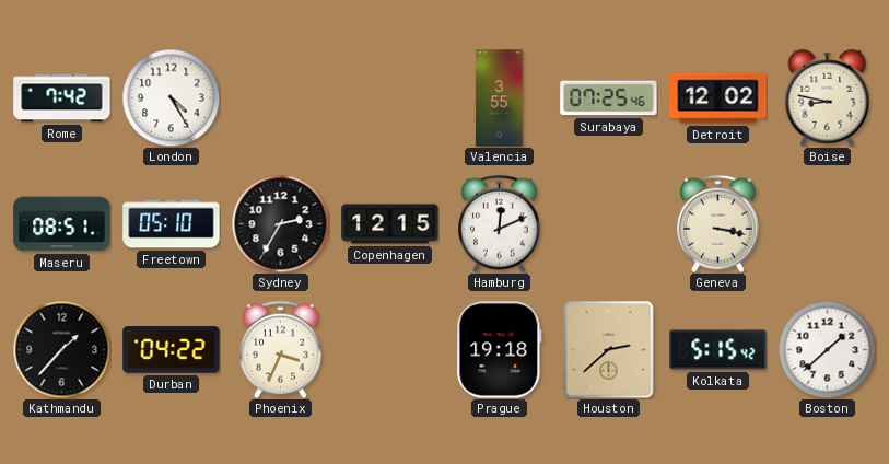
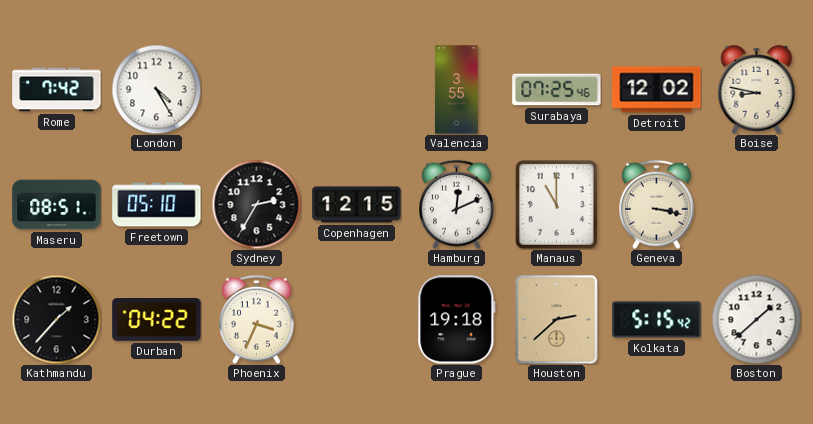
Manaus: none -> 11:00
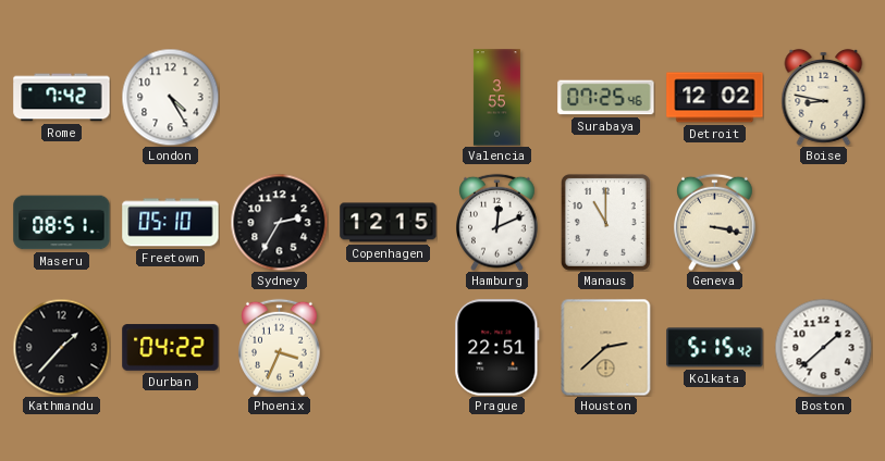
Prague: 19:18 -> 22:51
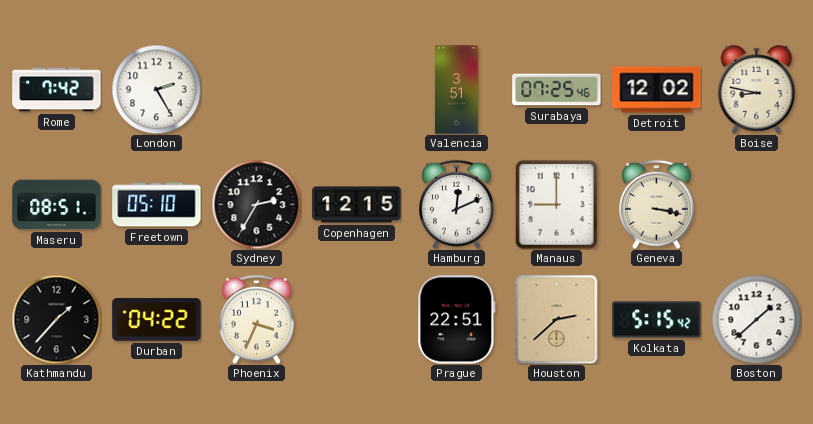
London: 4:25 -> 2:25
Valencia: 3:55 -> 3:51
Manaus: 11:00 -> 9:00
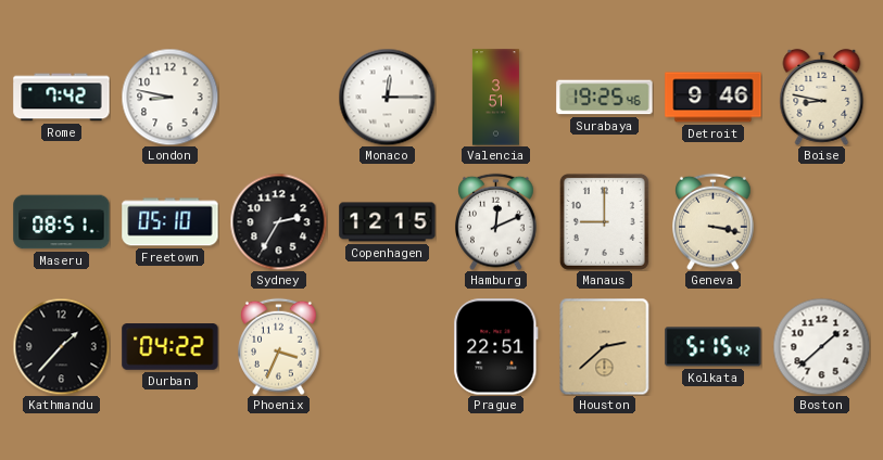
London: 2:25 -> 8:47
Monaco: none -> 12:15
Surabaya: 07:25 -> 19:25
Detroit: 12:02 -> 9:46
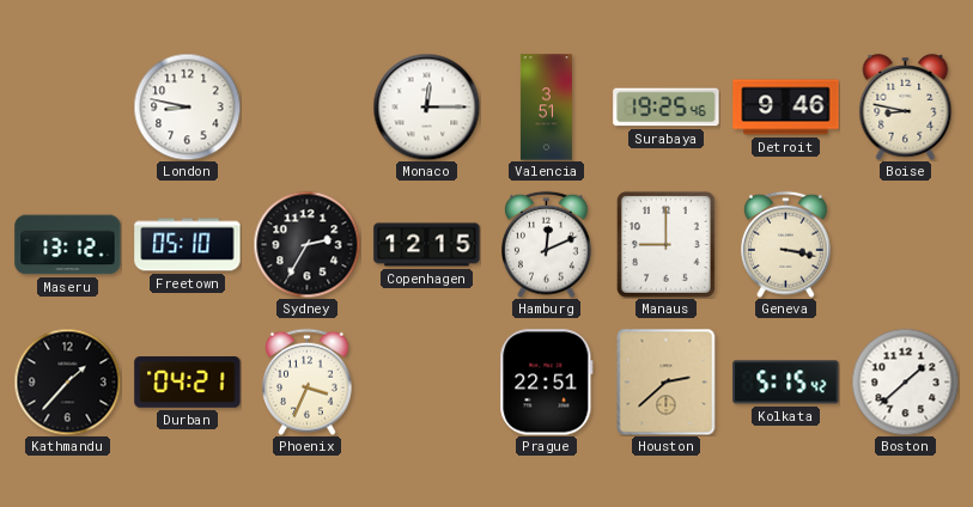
Rome: 7:42 -> none
Maseru: 08:51 -> 13:12
Durban: 04:22 -> 04:21
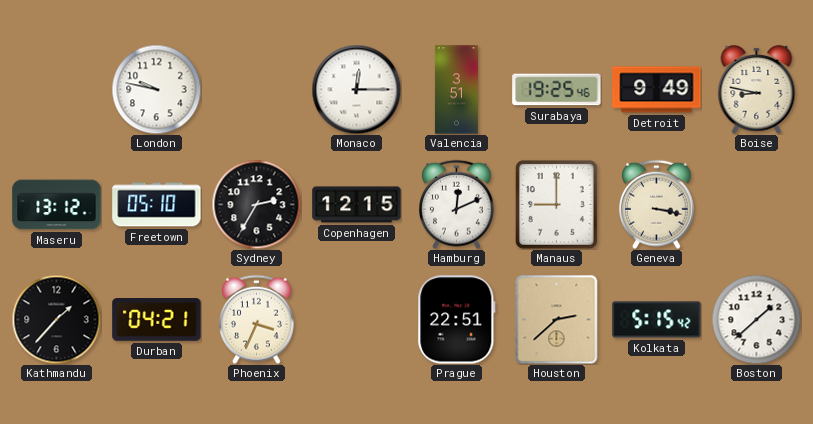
London: 8:47 -> 9:47
Detroit: 9:46 -> 9:49
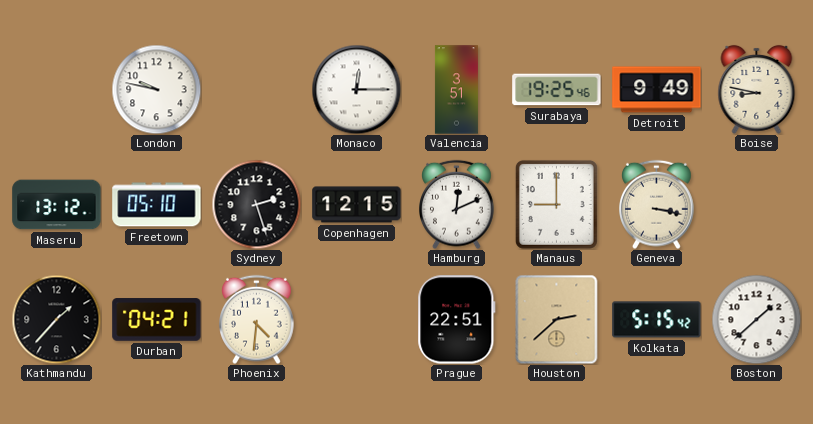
Sydney: 2:35 -> 2:27
Phoenix: 3:34 -> 4:31
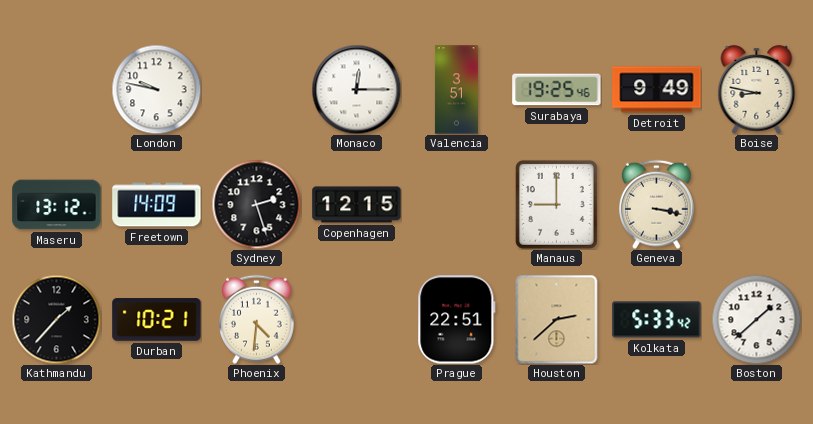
Freetown: 05:10 -> 14:09
Hamburg: 12:11 -> none
Durban: 04:21 -> 10:21
Kolkata: 5:15 -> 5:33
